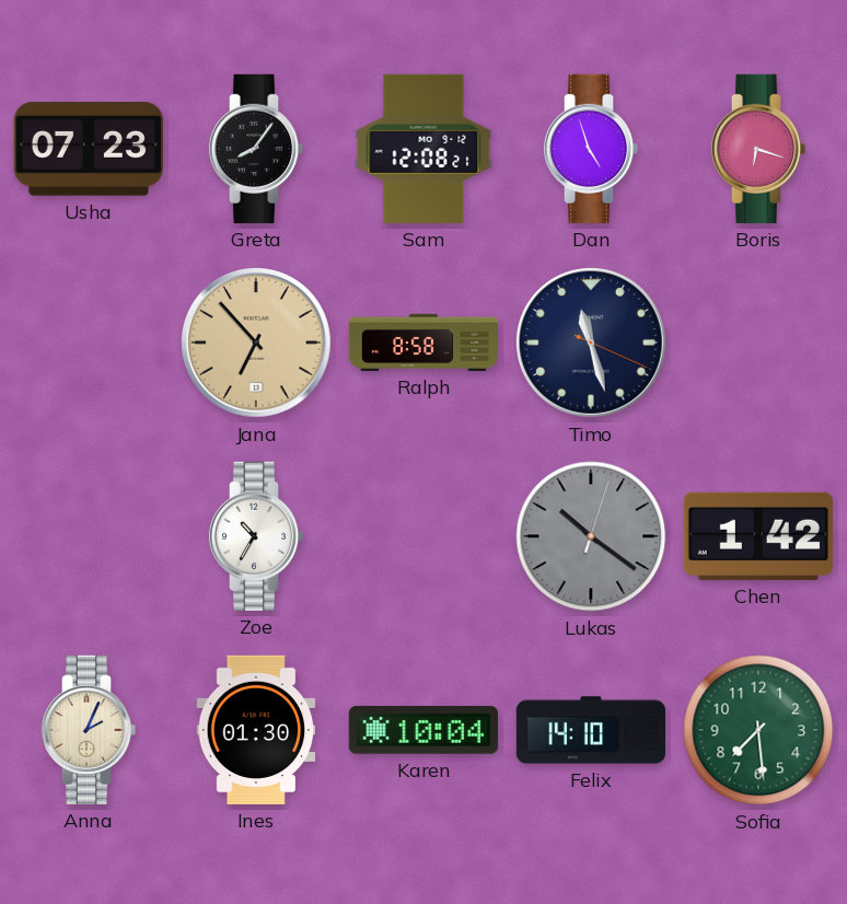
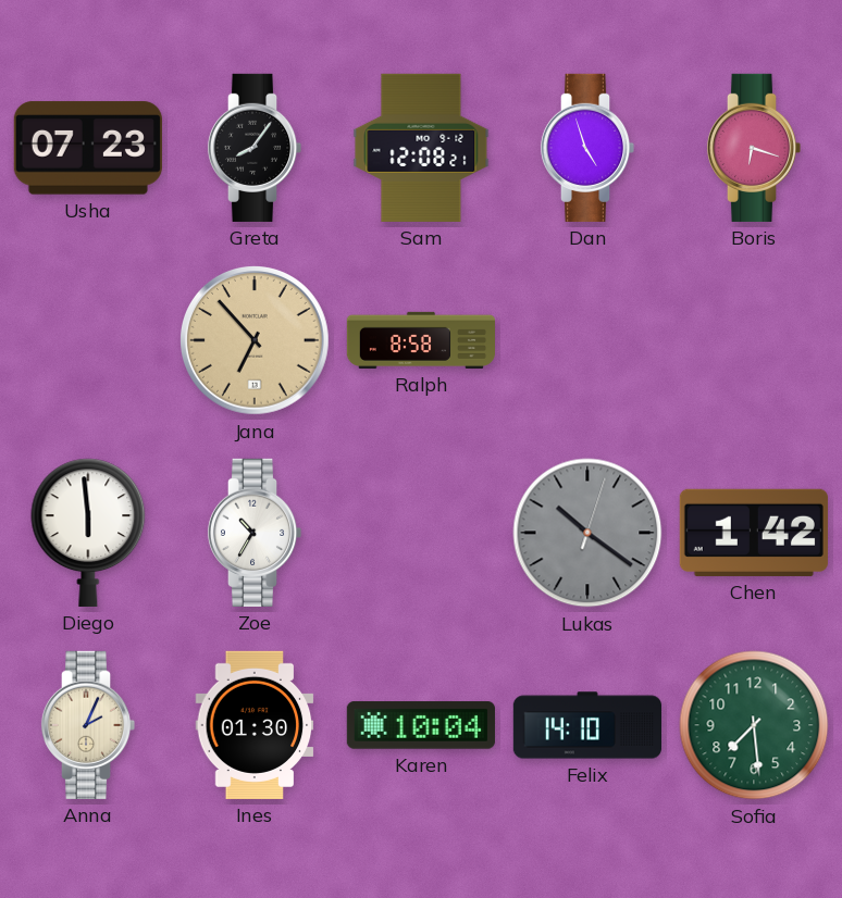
Timo: 11:27 -> none
Diego: none -> 5:59
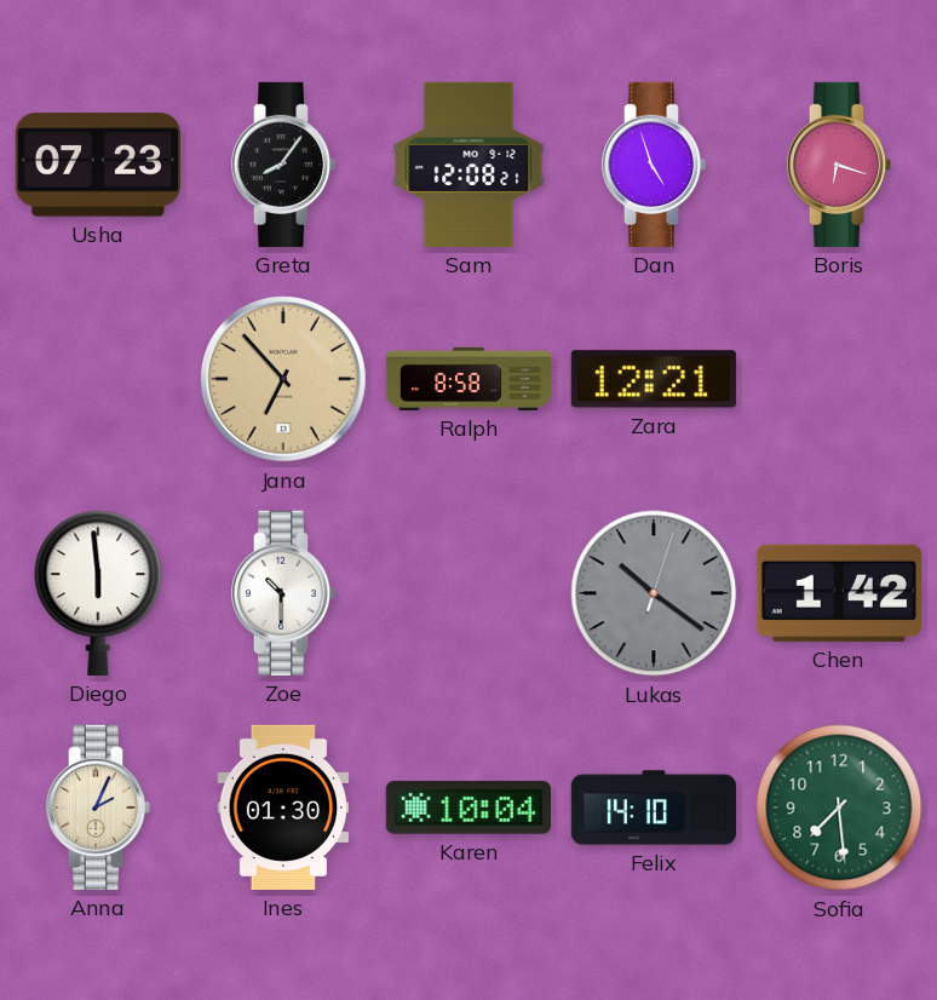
Zara: none -> 12:21
Zoe: 10:35 -> 10:30
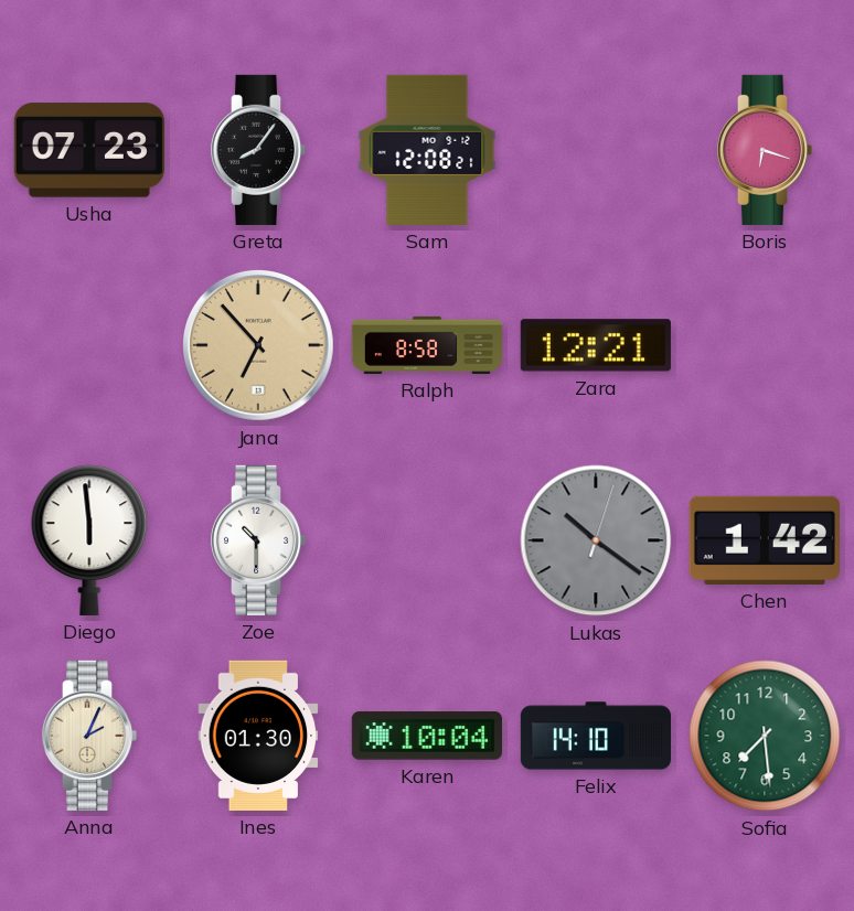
Dan: 4:57 -> none
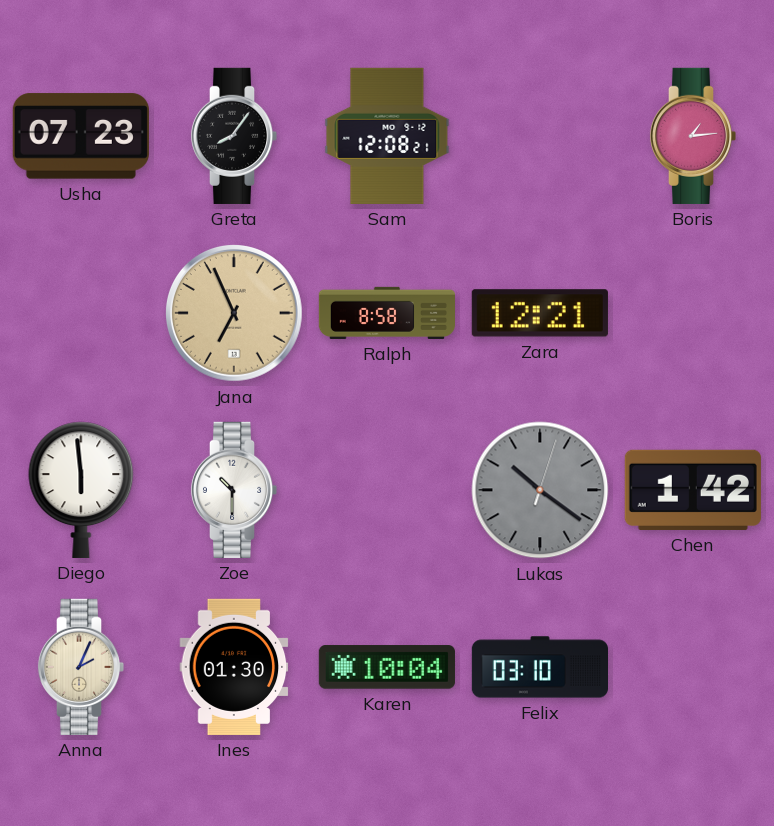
Boris: 6:18 -> 1:14
Jana: 6:53 -> 6:56
Felix: 14:10 -> 03:10
Sofia: 7:29 -> none
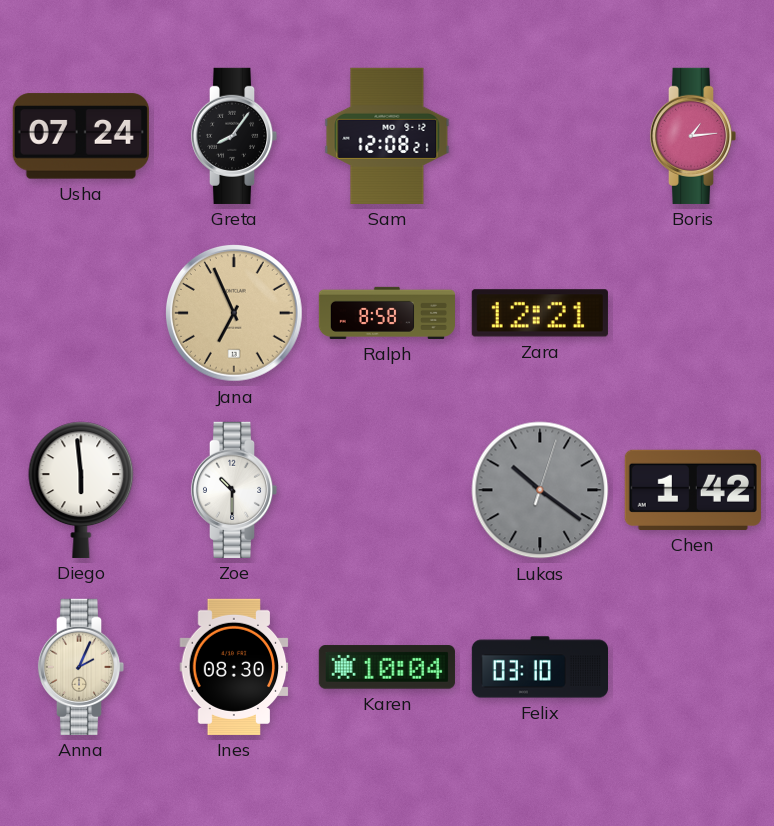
Usha: 07:23 -> 07:24
Ines: 01:30 -> 08:30
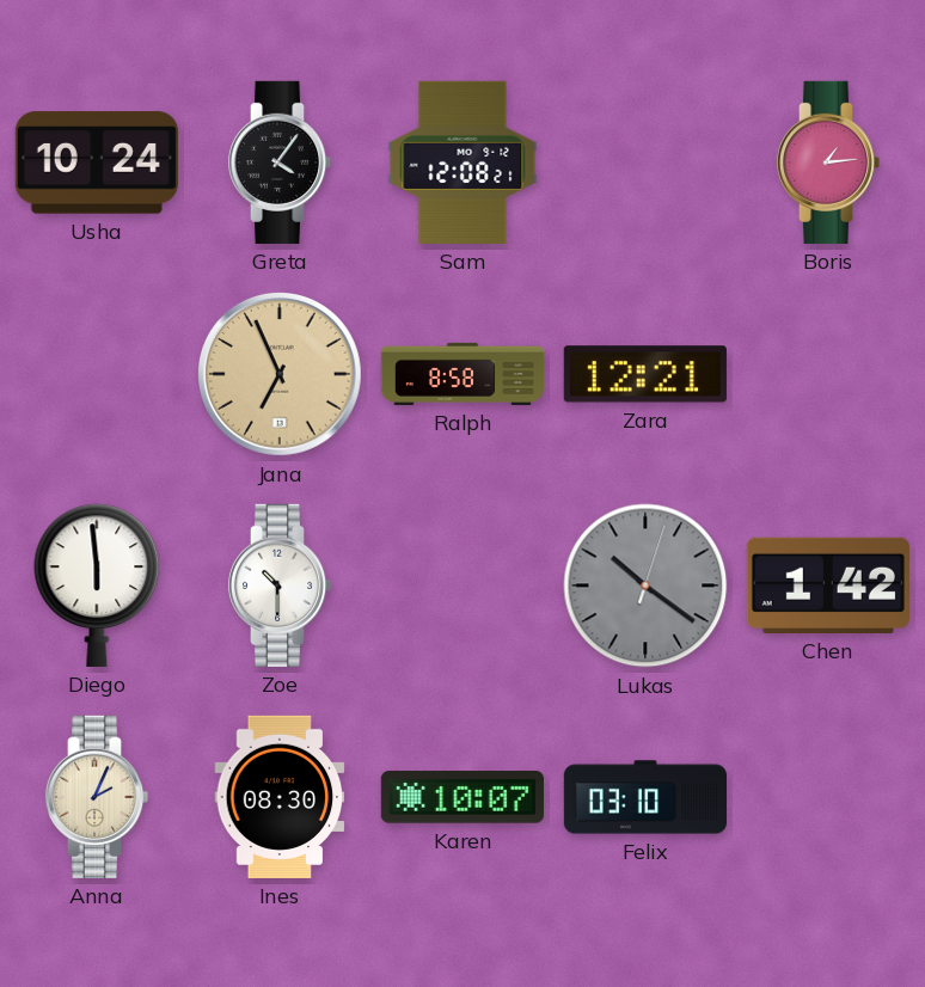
Usha: 07:24 -> 10:24
Greta: 8:06 -> 4:06
Karen: 10:04 -> 10:07
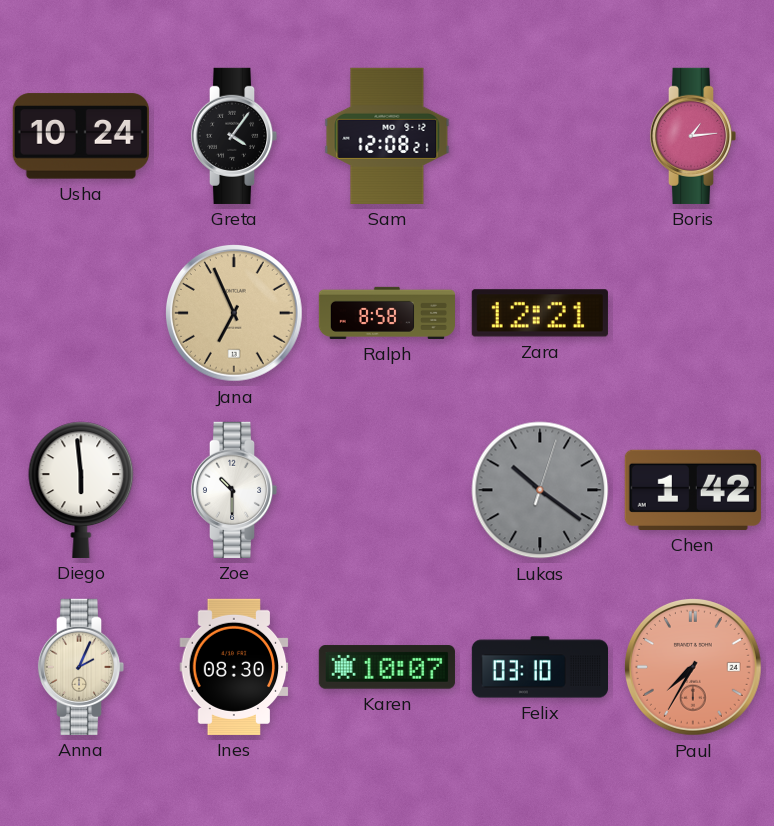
Paul: none -> 7:35
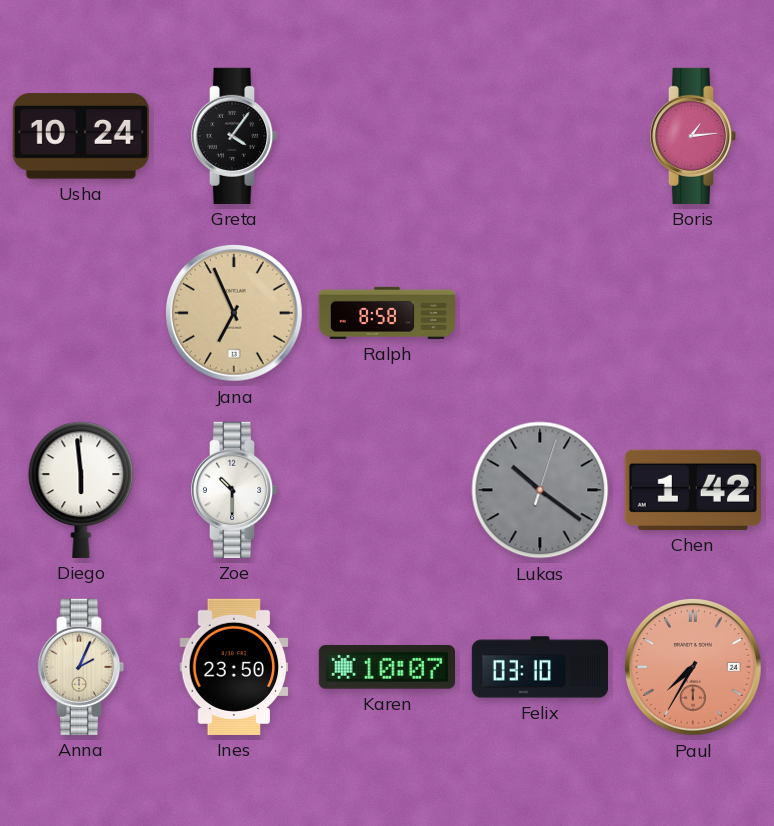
Sam: 12:08 -> none
Zara: 12:21 -> none
Ines: 08:30 -> 23:50
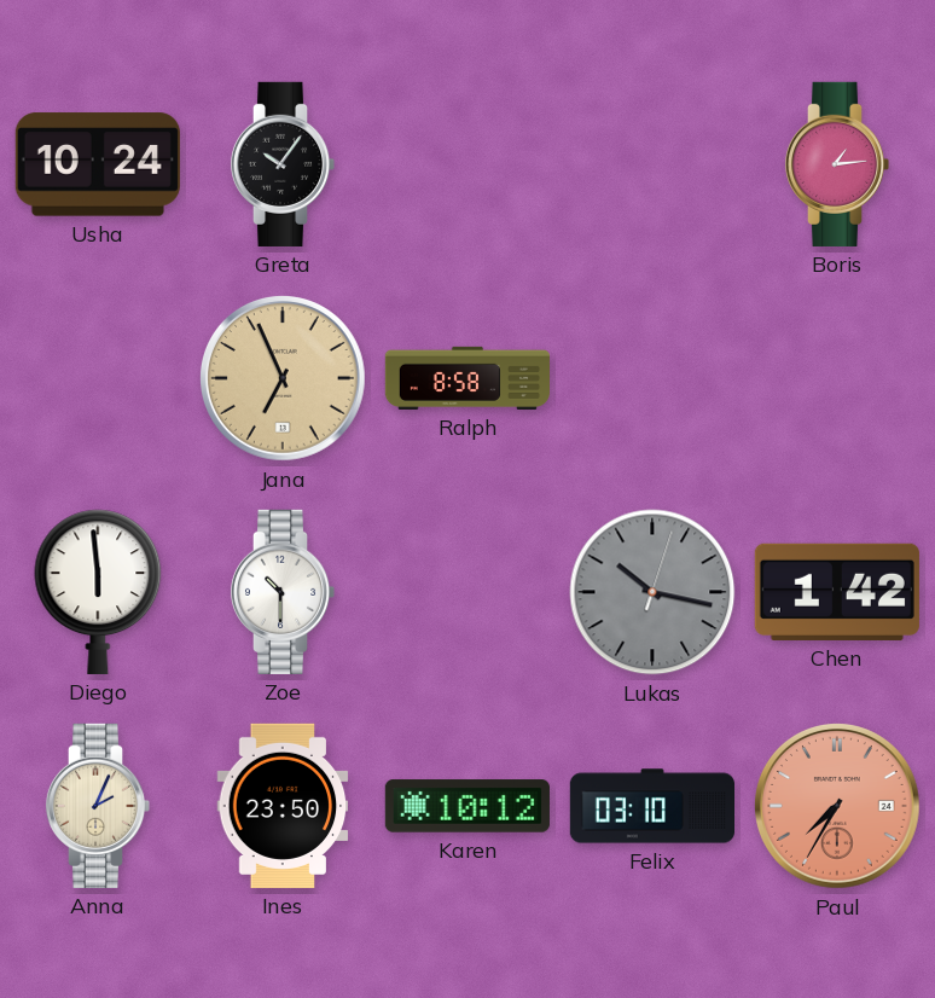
Greta: 4:06 -> 10:06
Lukas: 10:21 -> 10:17
Karen: 10:07 -> 10:12
